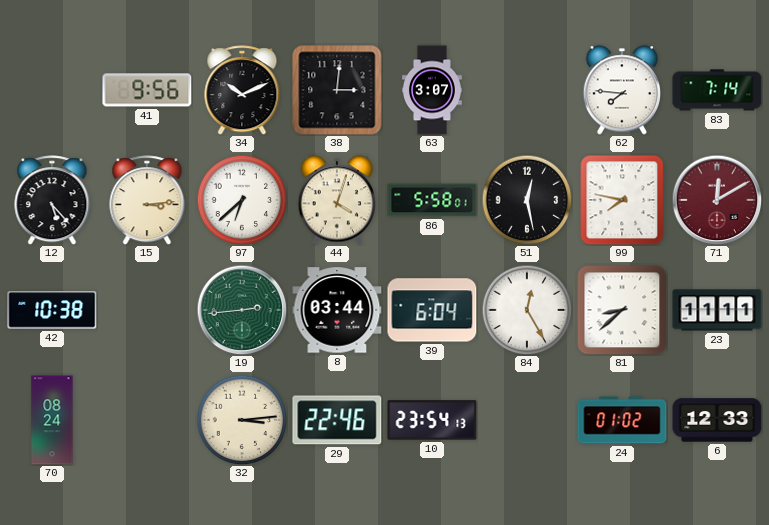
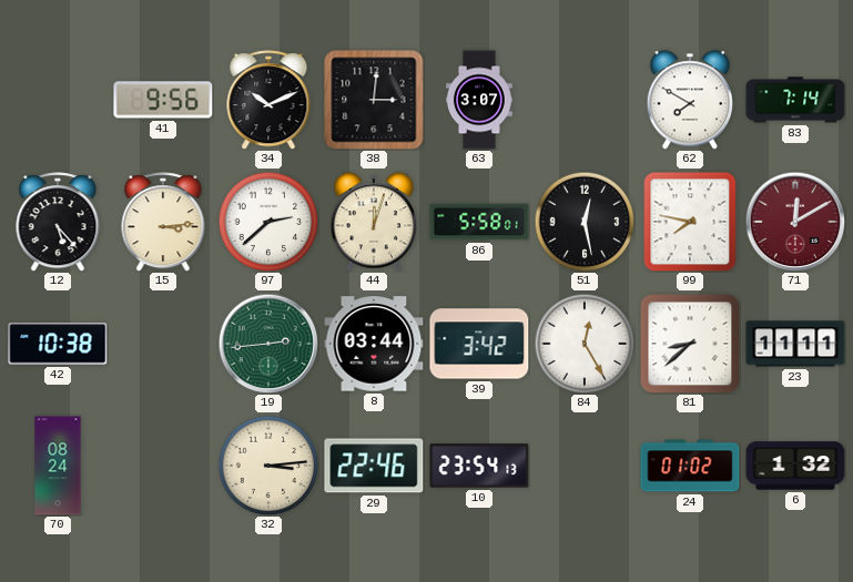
62: 7:46 -> 7:50
97: 6:38 -> 2:38
44: 4:03 -> 12:03
39: 6:04 -> 3:42
6: 12:33 -> 1:32
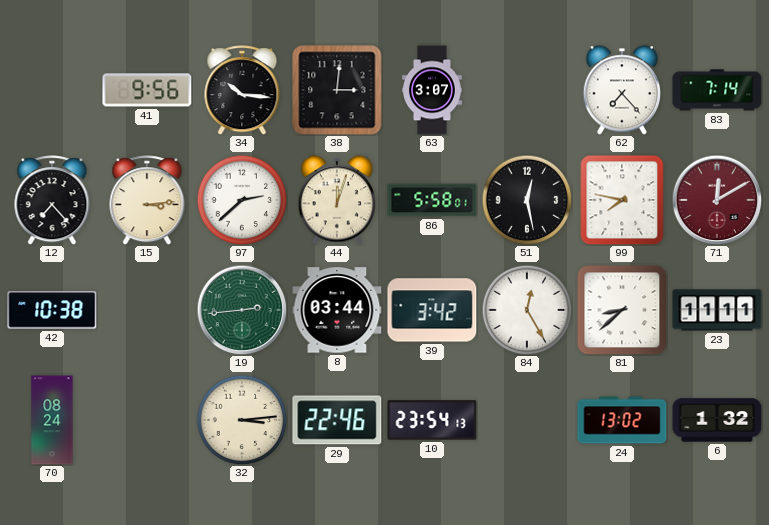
34: 10:11 -> 10:16
62: 7:50 -> 7:23
12: 5:23 -> 7:23
24: 01:02 -> 13:02
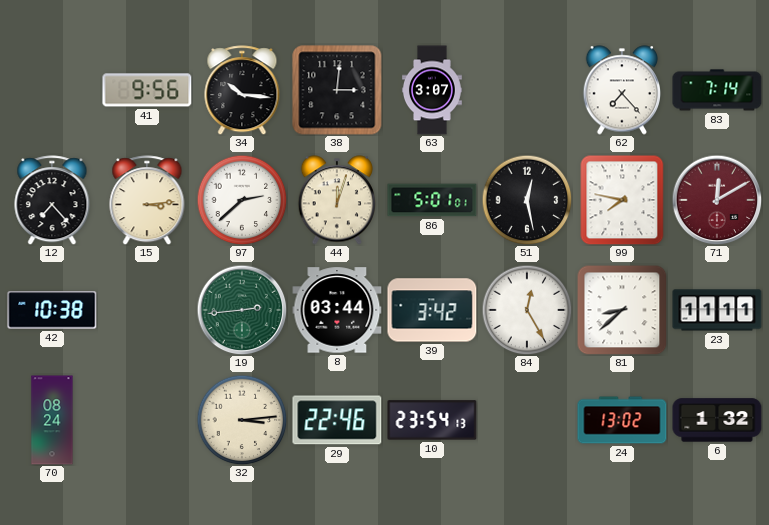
86: 5:58 -> 5:01
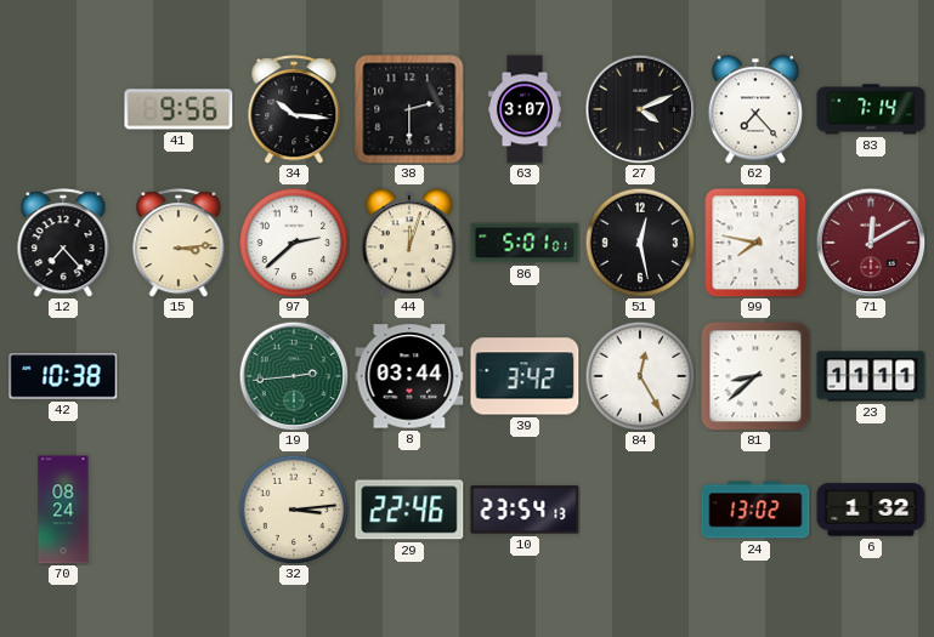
38: 3:01 -> 2:30
27: none -> 4:11
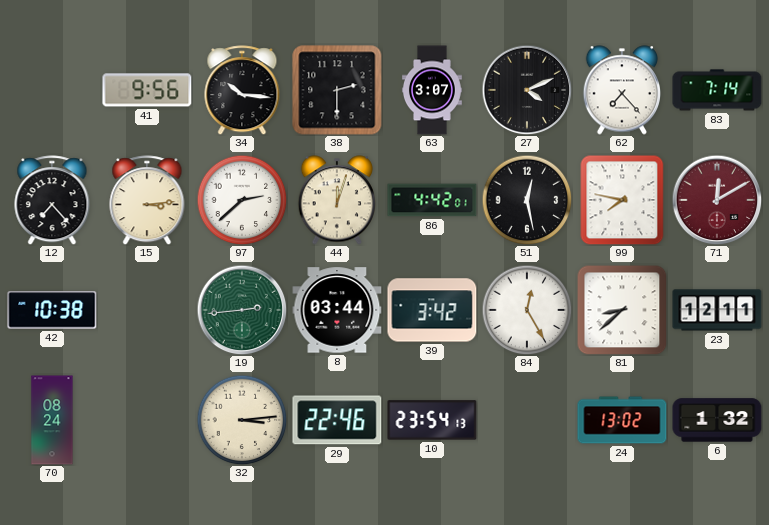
86: 5:01 -> 4:42
23: 11:11 -> 12:11
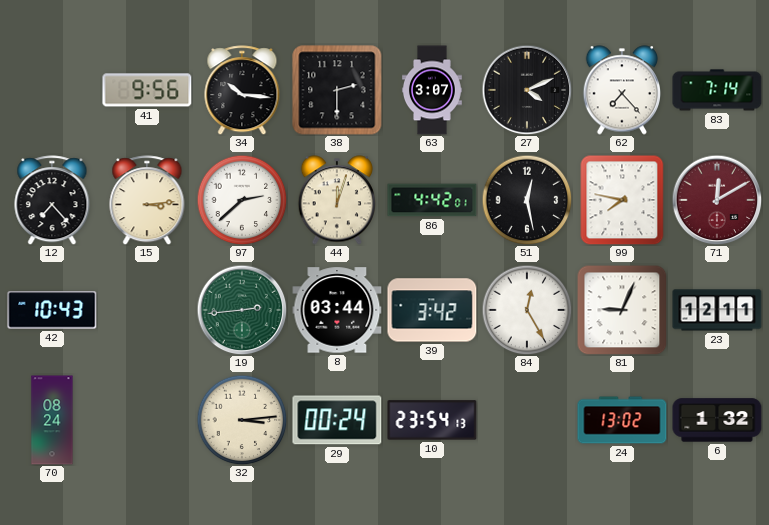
42: 10:38 -> 10:43
81: 8:38 -> 9:04
29: 22:46 -> 00:24
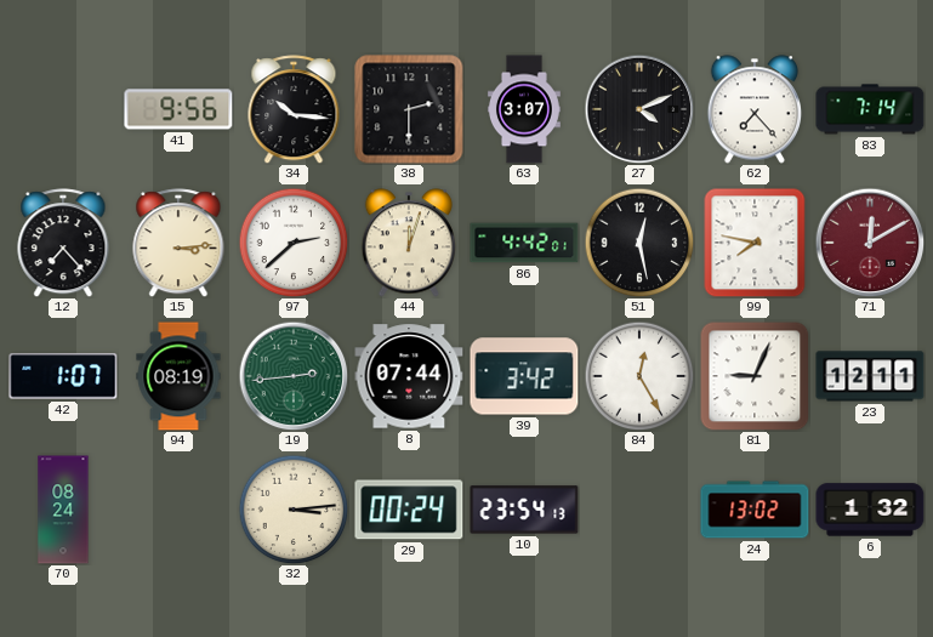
42: 10:43 -> 1:07
94: none -> 08:19
8: 03:44 -> 07:44
